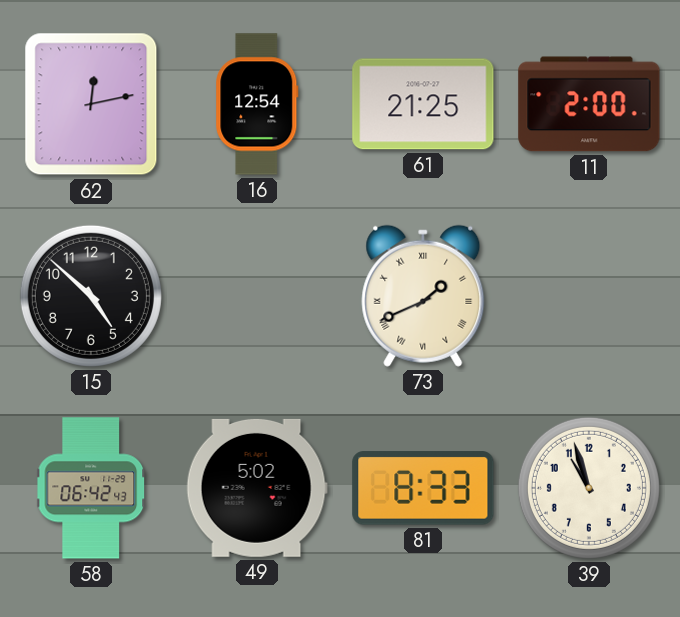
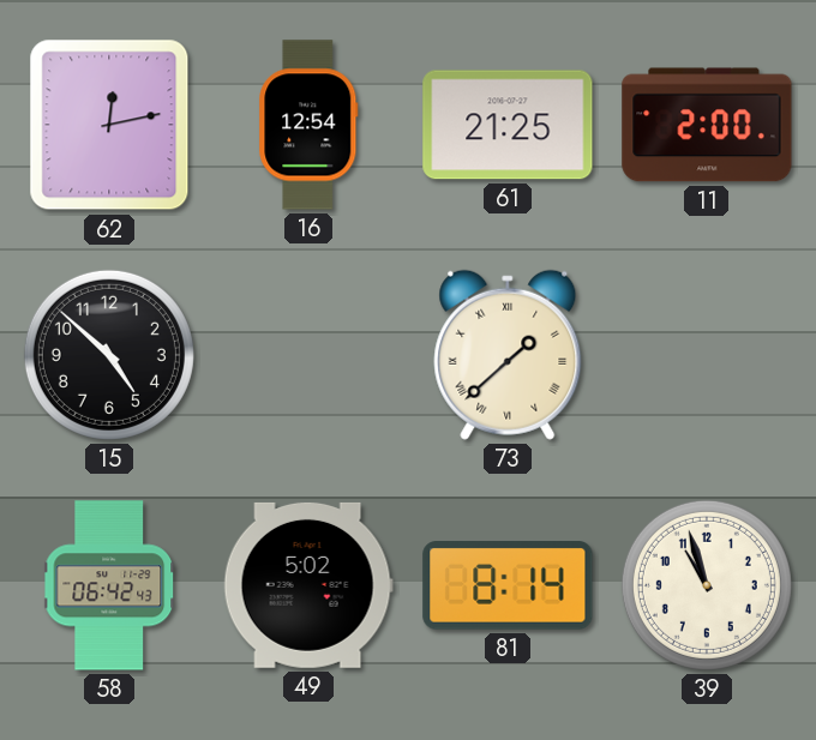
73: 1:41 -> 1:38
81: 8:33 -> 8:14
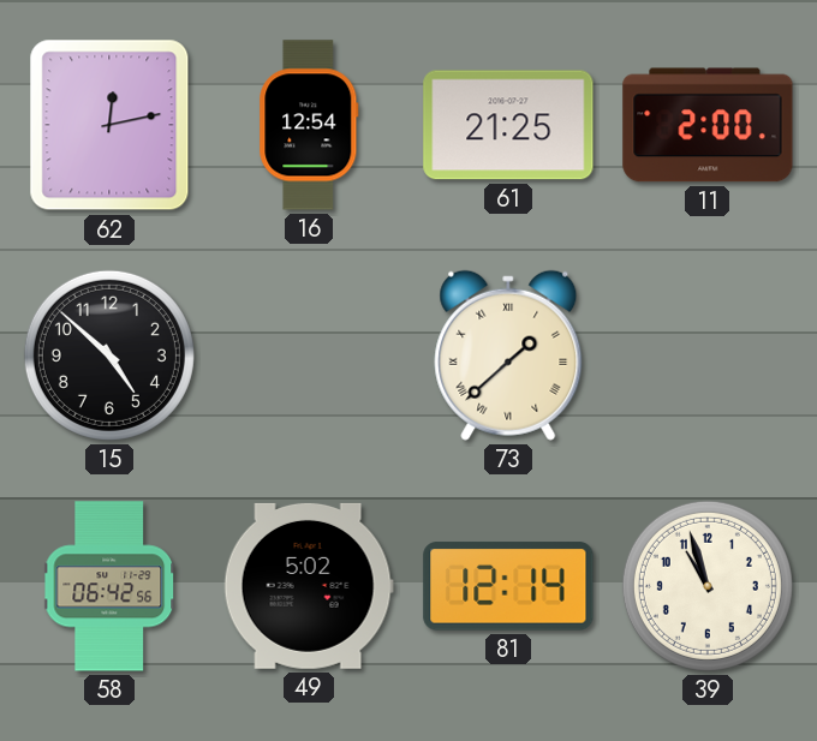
58: 06:42:43 -> 06:42:56
81: 8:14 -> 12:14
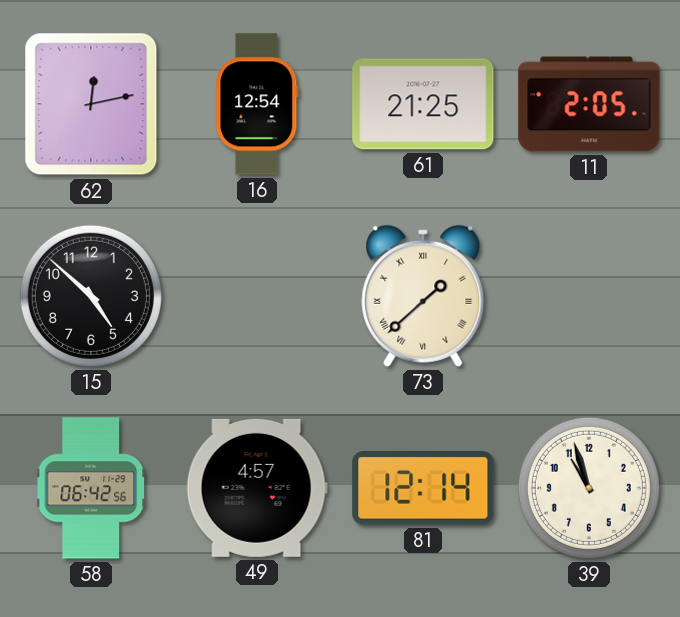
11: 2:00 -> 2:05
49: 5:02 -> 4:57
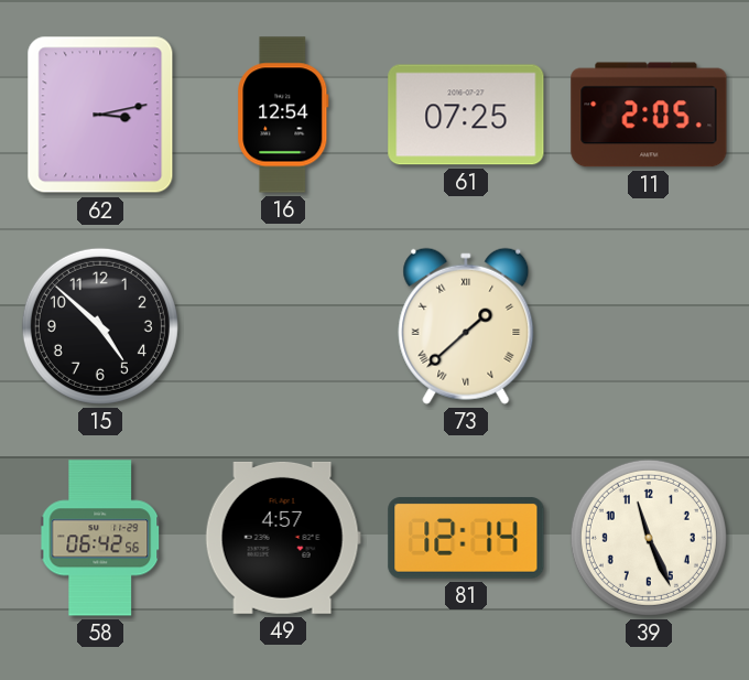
62: 12:13 -> 3:13
61: 21:25 -> 07:25
39: 10:57 -> 11:26
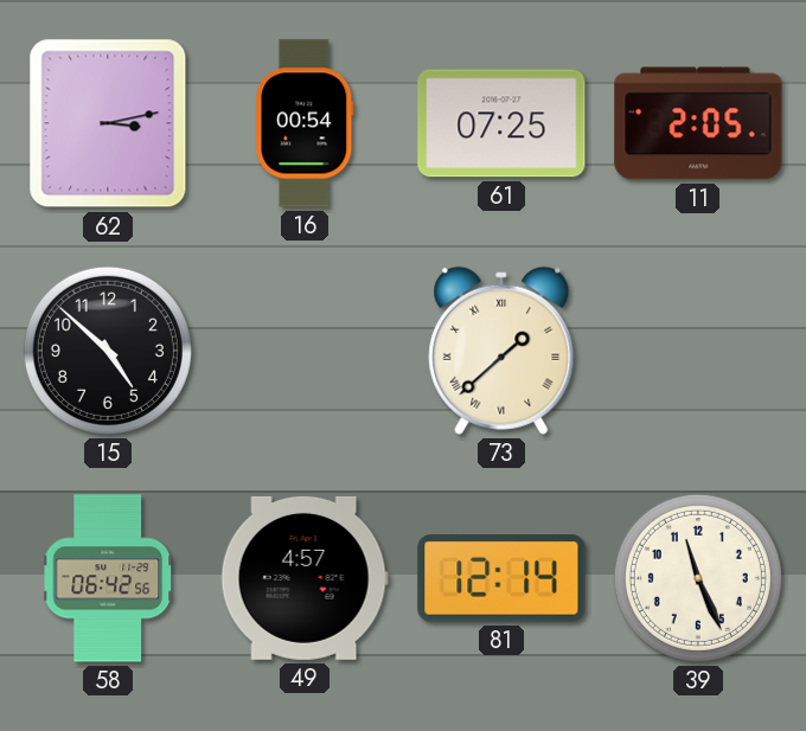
16: 12:54 -> 00:54
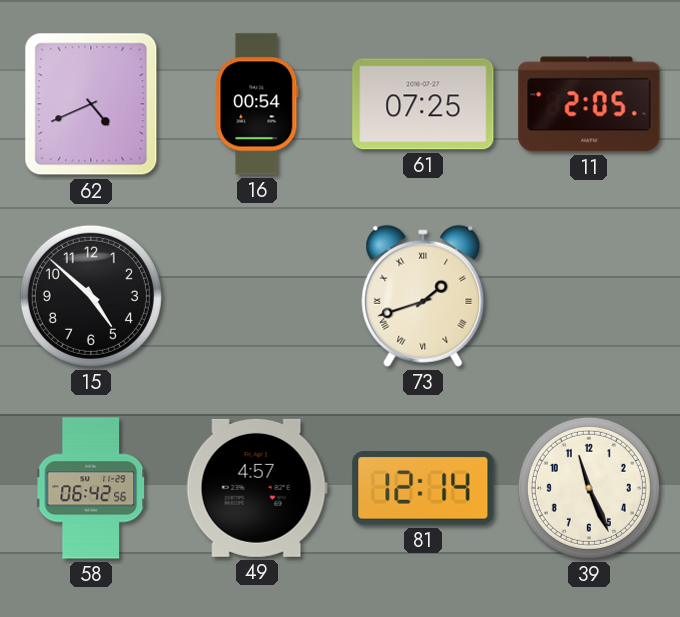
62: 3:13 -> 4:41
73: 1:38 -> 1:42
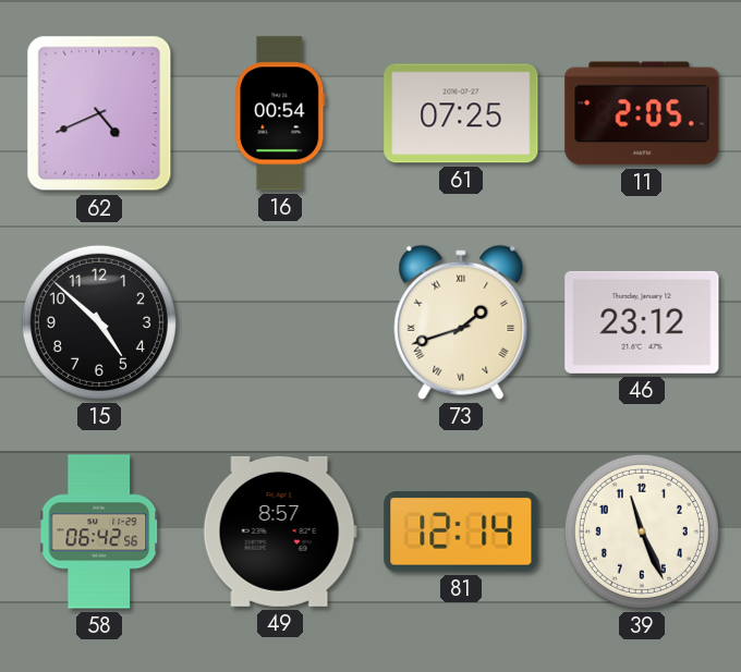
46: none -> 23:12
49: 4:57 -> 8:57
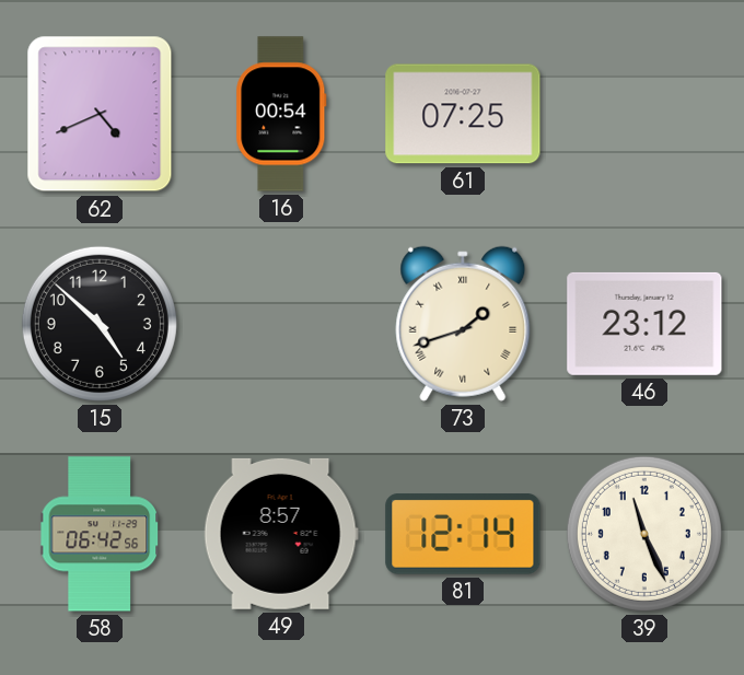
11: 2:05 -> none
